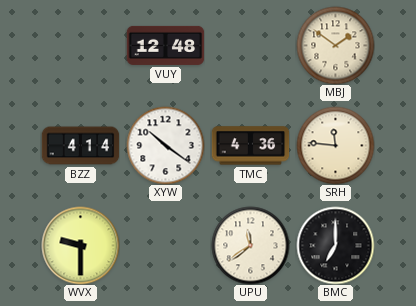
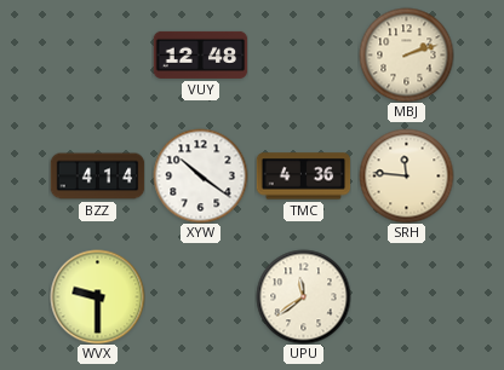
MBJ: 1:51 -> 2:12
BMC: 7:00 -> none
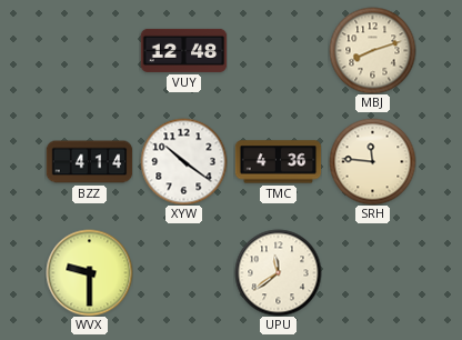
MBJ: 2:12 -> 8:12
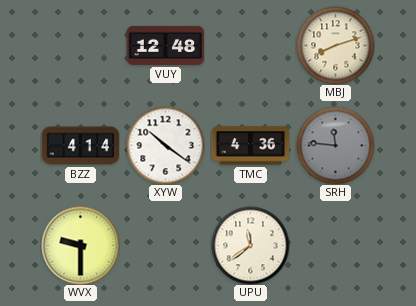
SRH dial: cream -> grey
